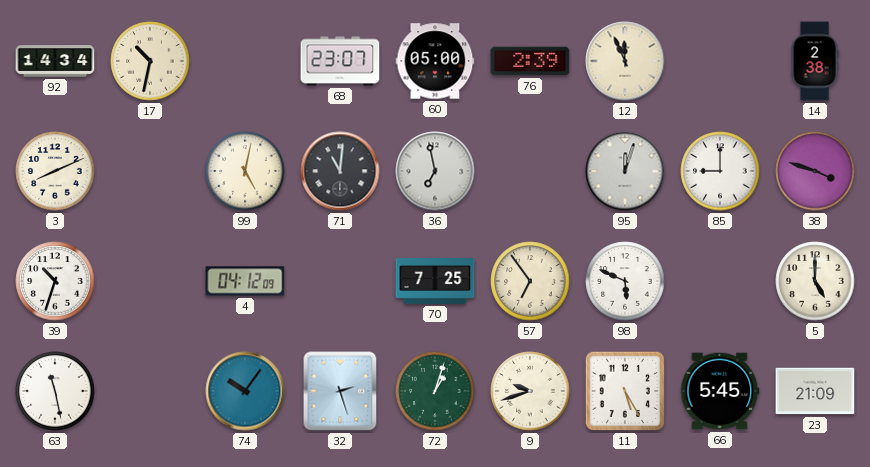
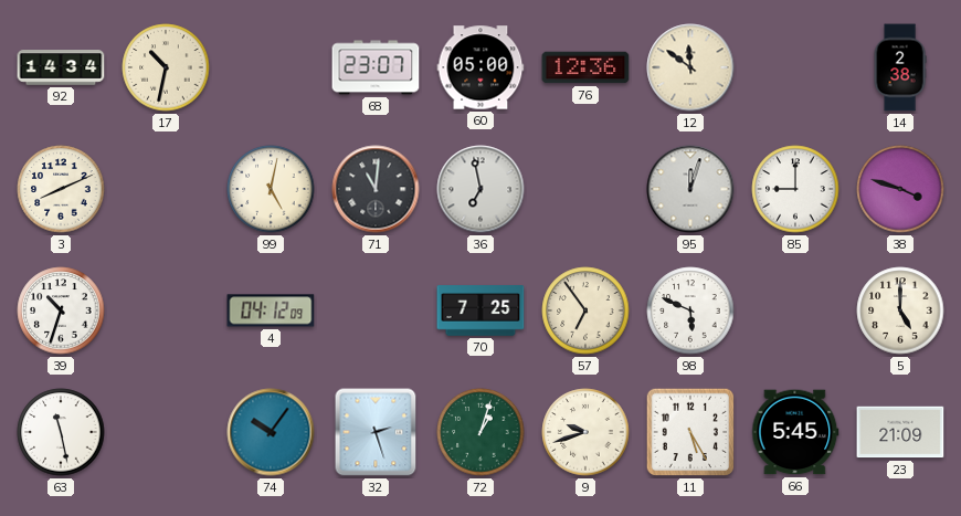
76: 2:39 -> 12:36
12: 11:56 -> 11:51
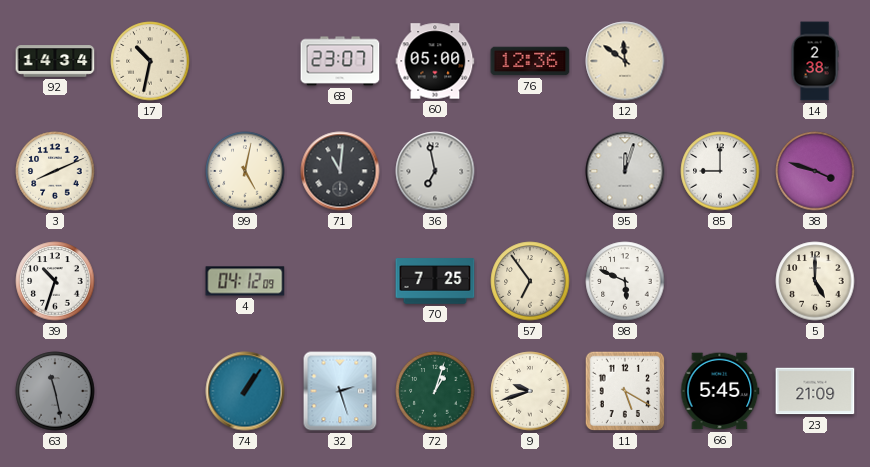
63 dial: white -> grey
74: 10:06 -> 1:06
11: 5:25 -> 5:20
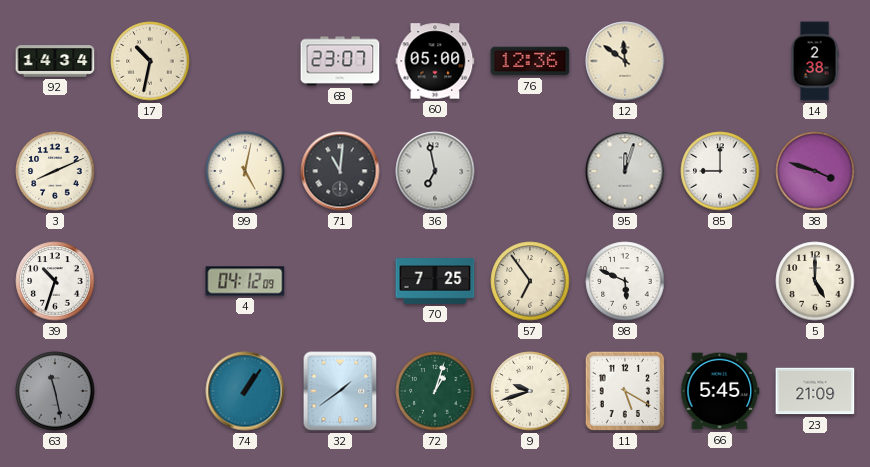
32: 2:27 -> 1:39
